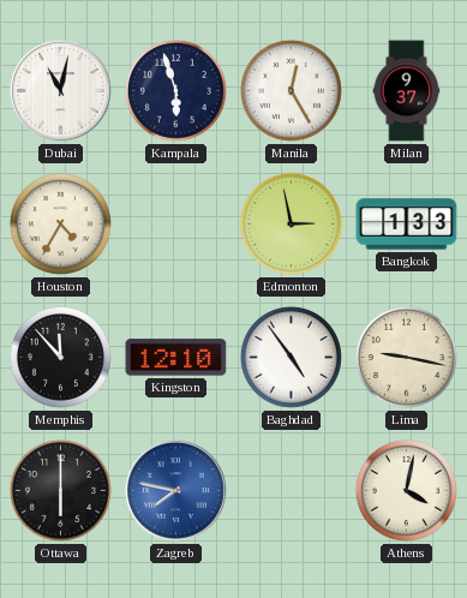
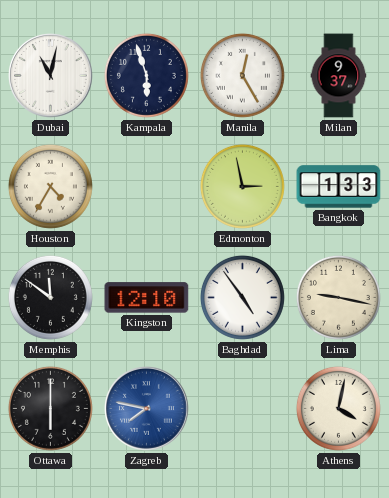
Memphis: 11:53 -> 11:51
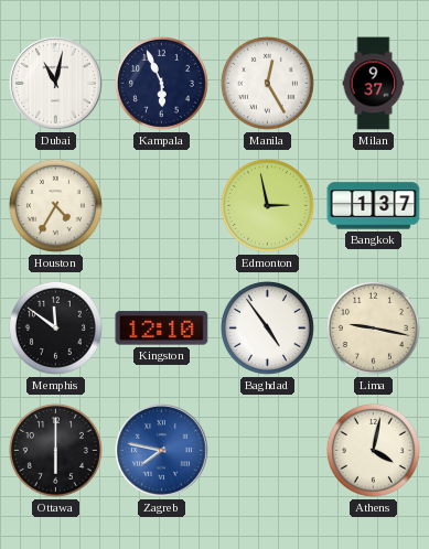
Kampala: 5:57 -> 5:56
Bangkok: 1:33 -> 1:37
